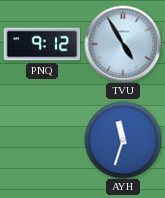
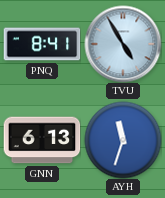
PNQ: 9:12 -> 8:41
GNN: none -> 6:13
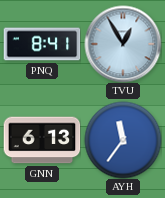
TVU: 4:55 -> 12:55
AYH: 11:33 -> 11:36
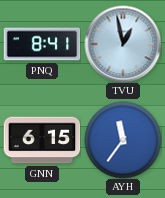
TVU: 12:55 -> 12:58
GNN: 6:13 -> 6:15
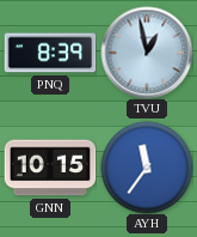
PNQ: 8:41 -> 8:39
GNN: 6:15 -> 10:15
